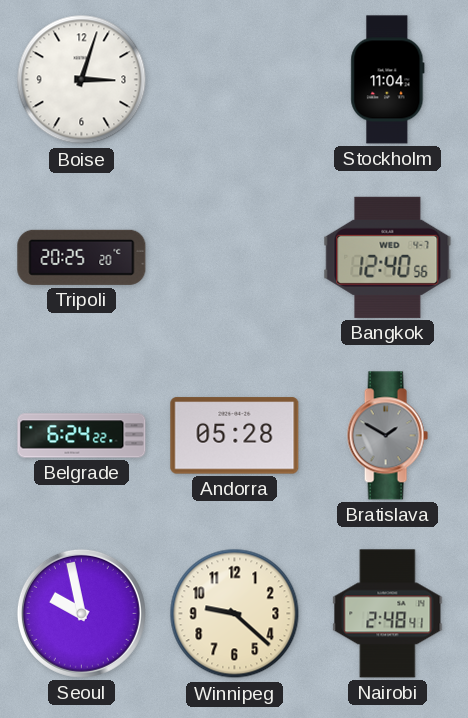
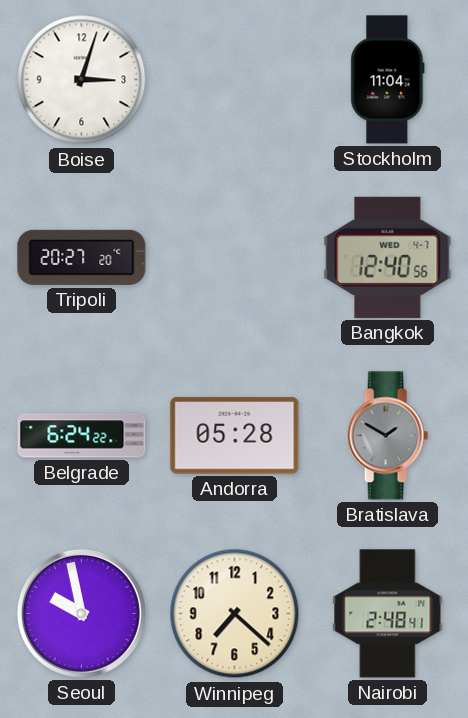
Tripoli: 20:25 -> 20:27
Winnipeg: 9:22 -> 7:22
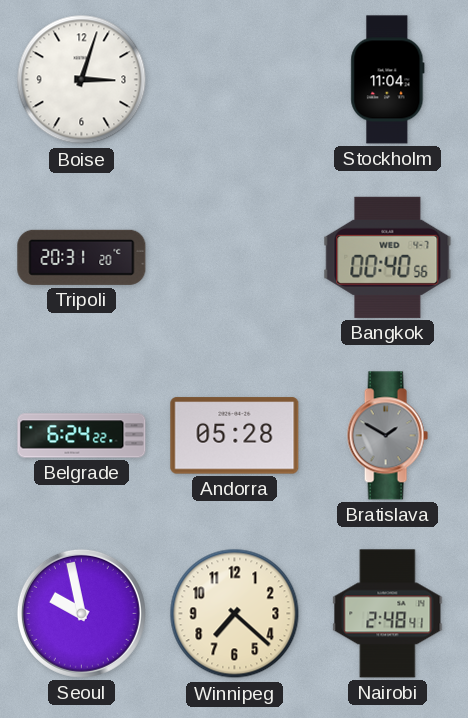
Tripoli: 20:27 -> 20:31
Bangkok: 12:40 -> 00:40
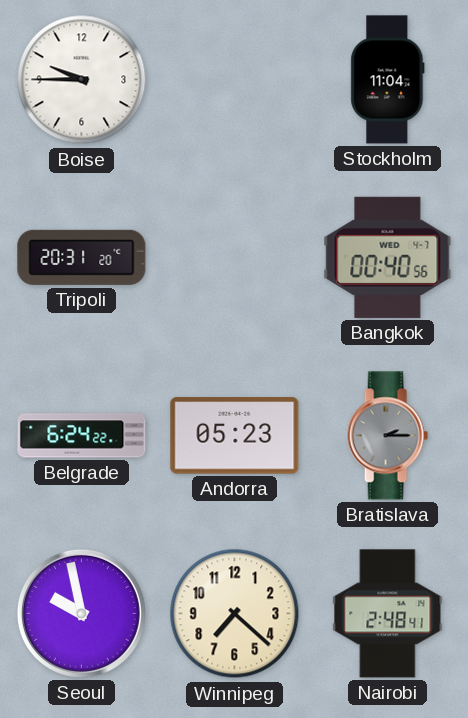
Boise: 3:03 -> 9:45
Andorra: 05:28 -> 05:23
Bratislava: 1:50 -> 2:15
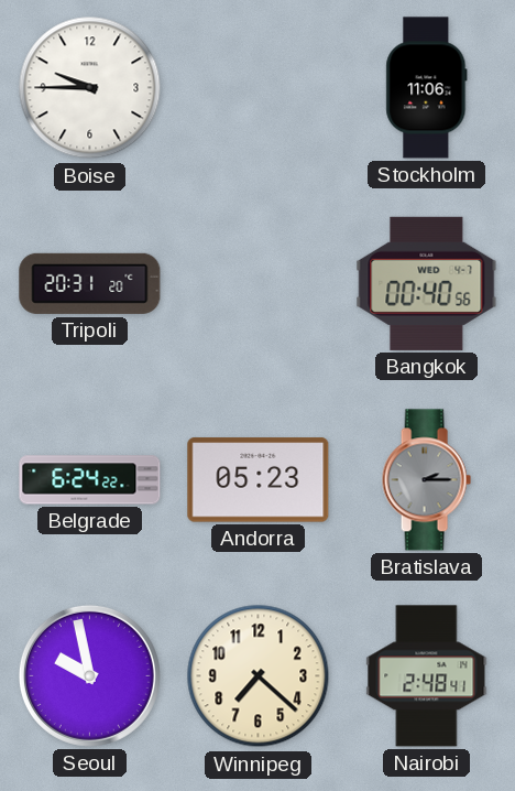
Stockholm: 11:04 -> 11:06
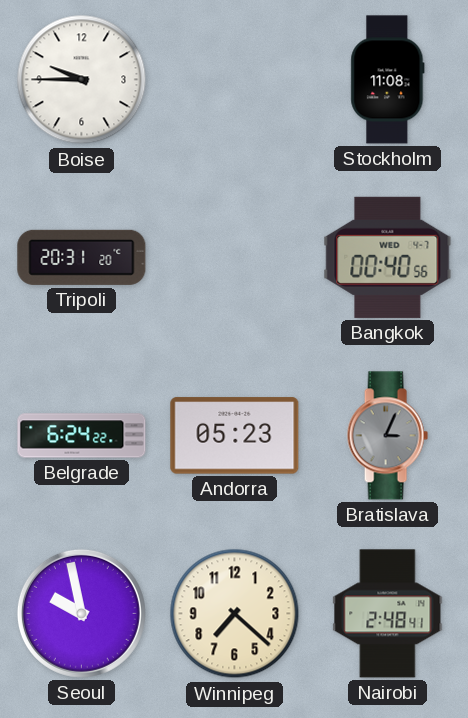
Stockholm: 11:06 -> 11:08
Bratislava: 2:15 -> 3:04
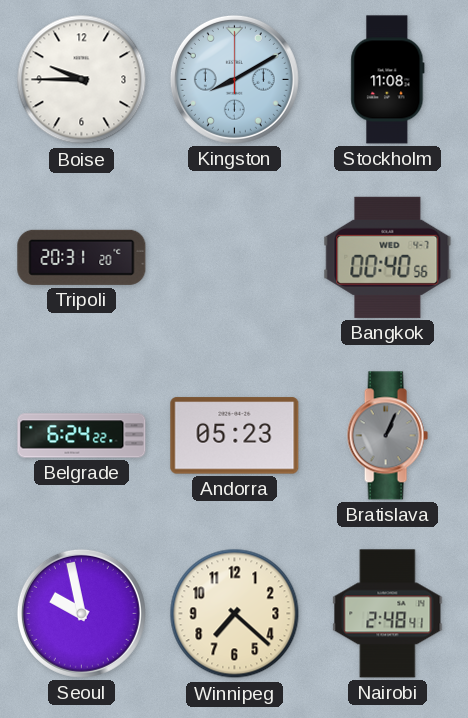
Kingston: none -> 8:10
Bratislava: 3:04 -> 1:04
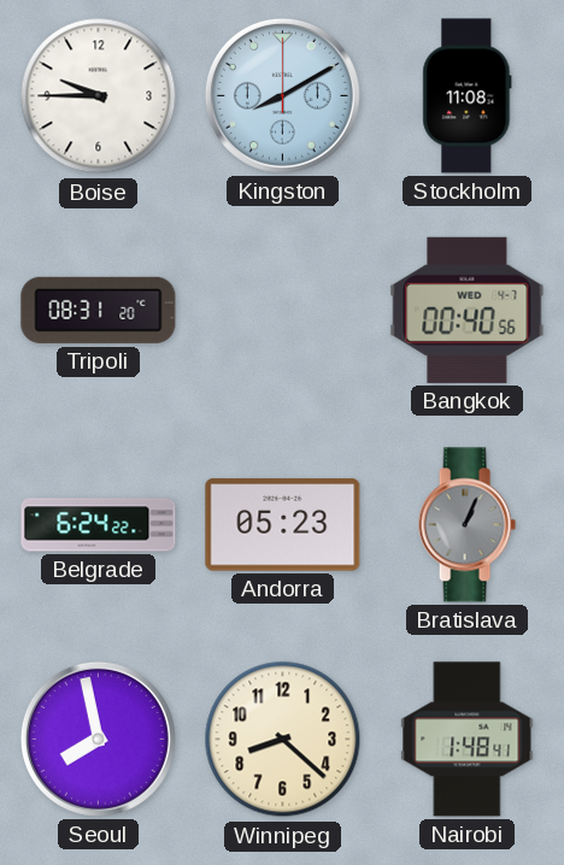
Tripoli: 20:31 -> 08:31
Seoul: 9:58 -> 7:58
Winnipeg: 7:22 -> 8:22
Nairobi: 2:48 -> 1:48
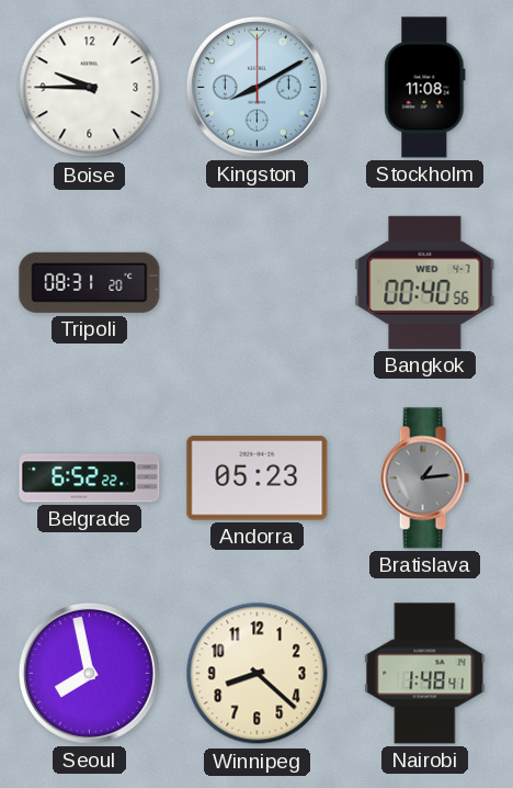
Belgrade: 6:24 -> 6:52
Bratislava: 1:04 -> 1:14
